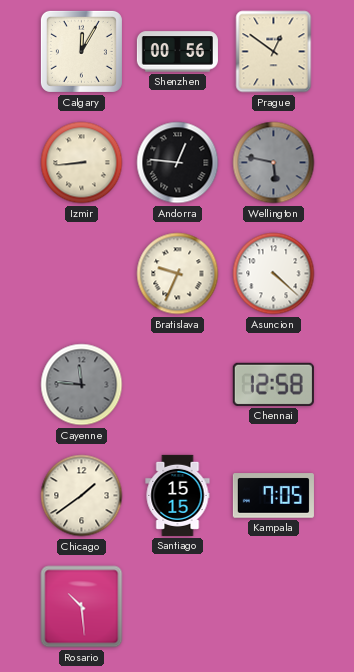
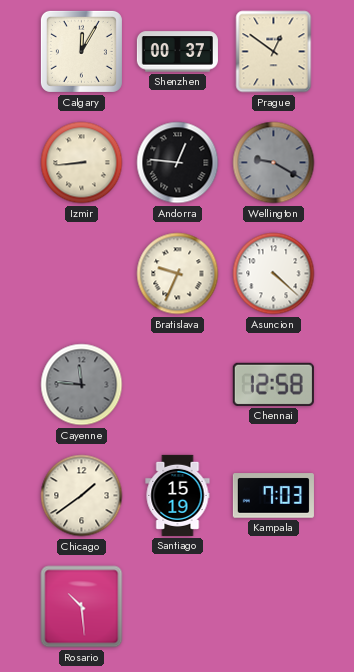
Shenzhen: 00:56 -> 00:37
Wellington: 5:47 -> 9:20
Santiago: 15:15 -> 15:19
Kampala: 7:05 -> 7:03
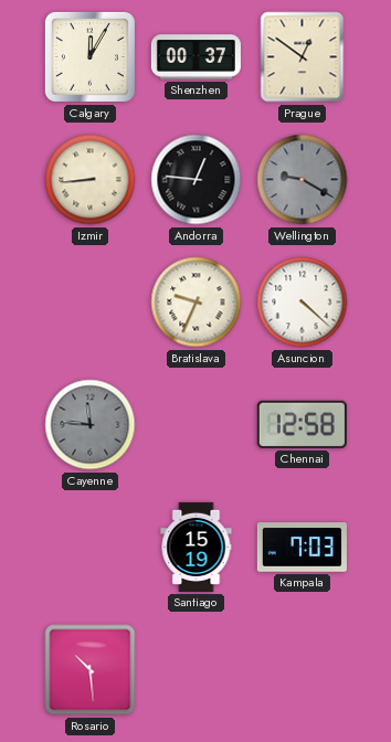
Chicago: 1:39 -> none
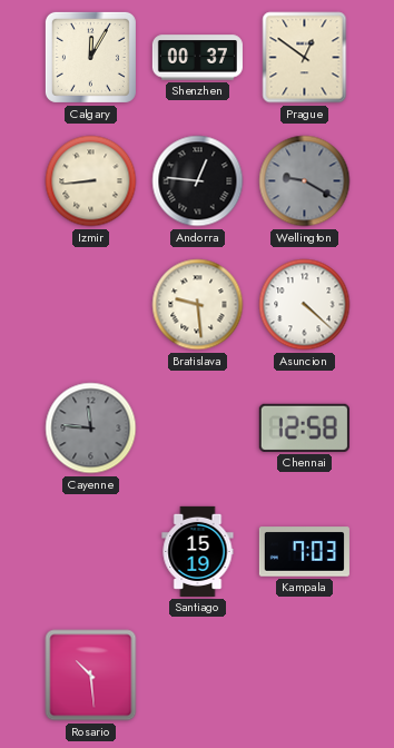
Bratislava: 9:34 -> 9:29
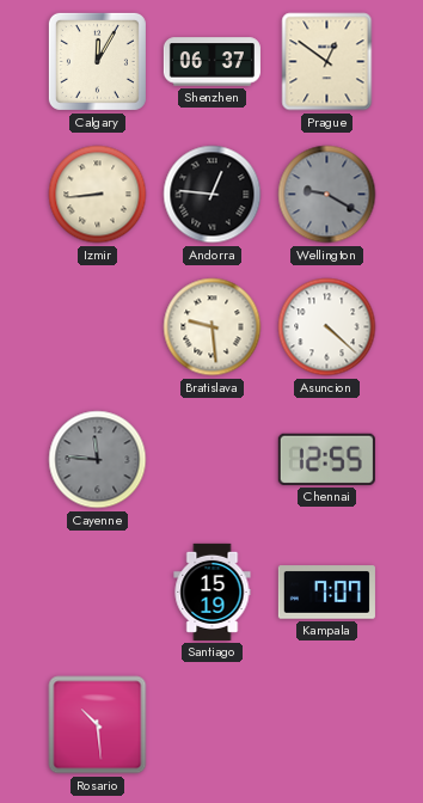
Shenzhen: 00:37 -> 06:37
Chennai: 12:58 -> 12:55
Kampala: 7:03 -> 7:07
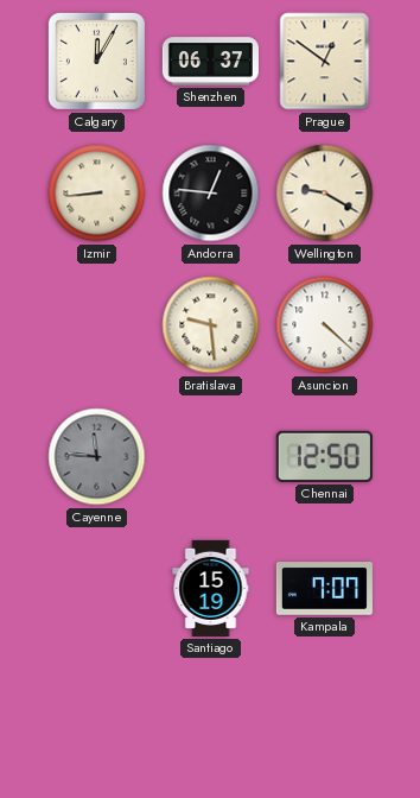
Wellington dial: grey -> cream
Chennai: 12:55 -> 12:50
Rosario: 10:29 -> none
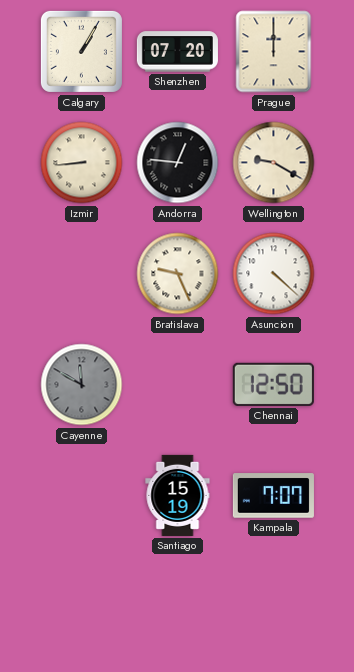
Calgary: 12:05 -> 1:05
Shenzhen: 06:37 -> 07:20
Prague: 12:51 -> 12:00
Bratislava: 9:29 -> 9:26
Cayenne: 11:46 -> 11:50
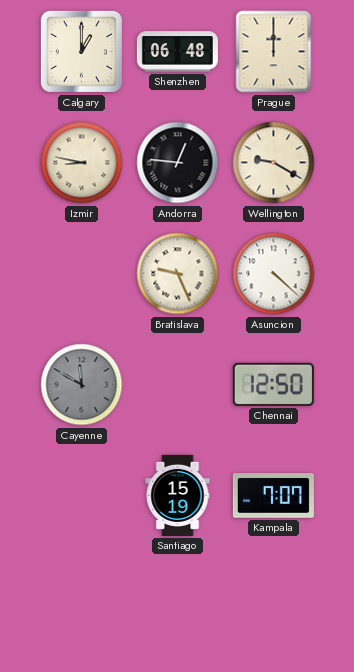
Calgary: 1:05 -> 1:00
Shenzhen: 07:20 -> 06:48
Izmir: 8:44 -> 8:47
